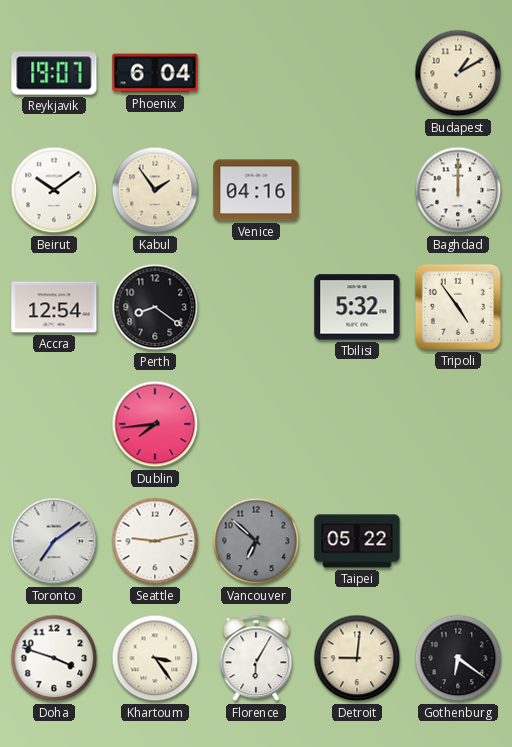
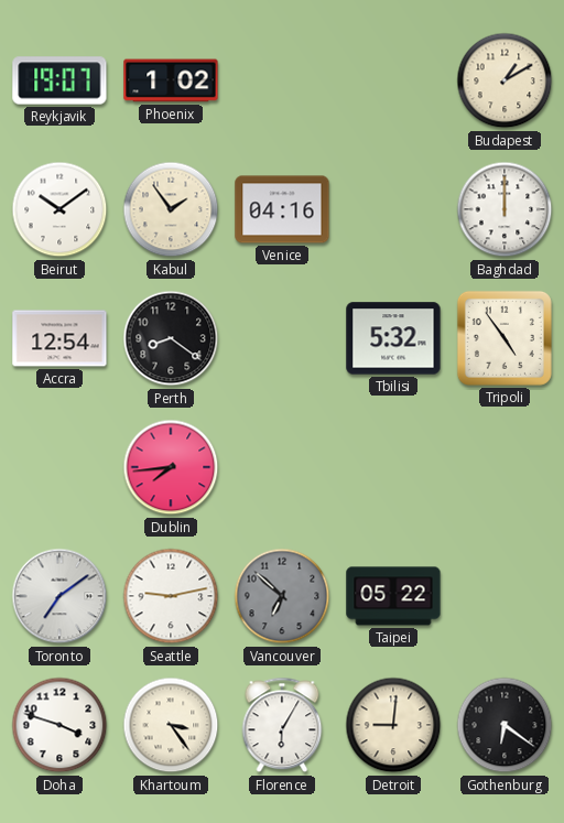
Phoenix: 6:04 -> 1:02
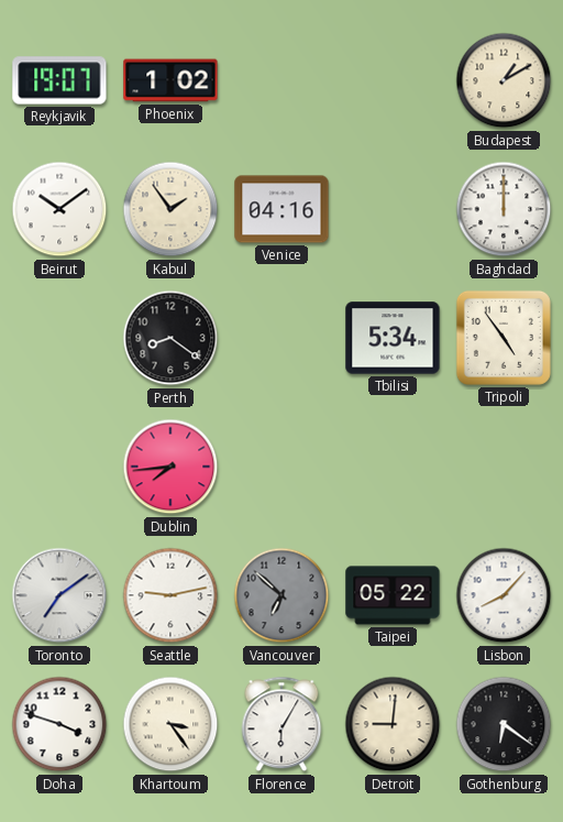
Accra: 12:54 -> none
Tbilisi: 5:32 -> 5:34
Lisbon: none -> 8:07
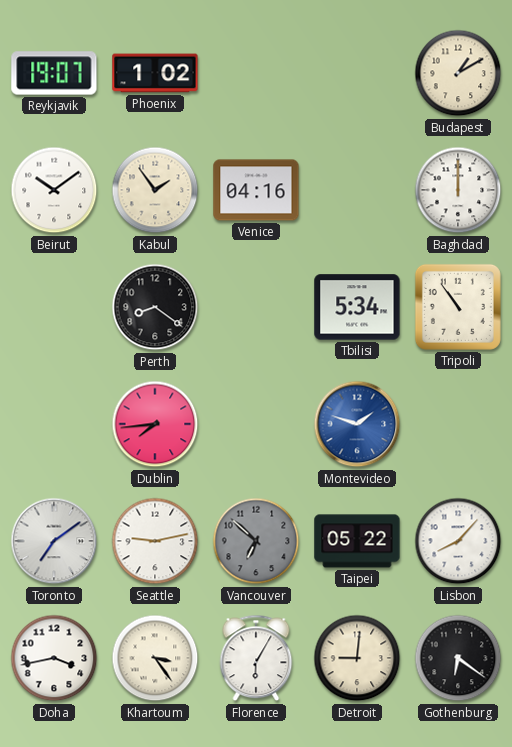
Tripoli: 4:54 -> 10:54
Montevideo: none -> 1:48
Doha: 3:48 -> 3:43
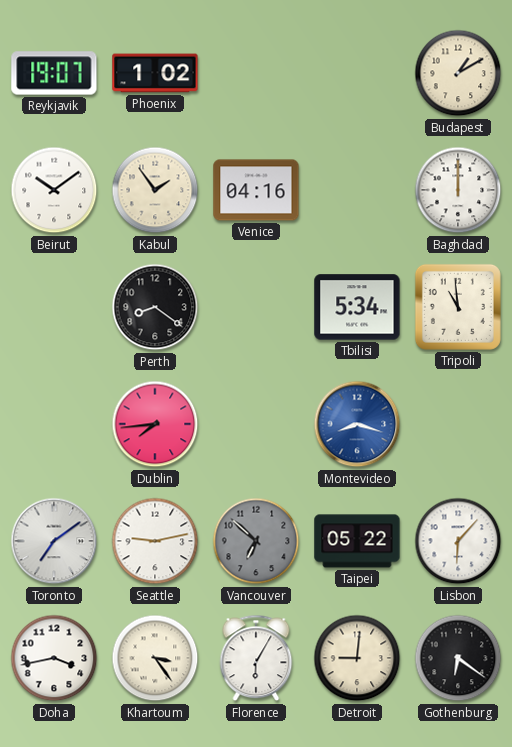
Tripoli: 10:54 -> 10:59
Montevideo: 1:48 -> 8:18
Lisbon: 8:07 -> 6:07
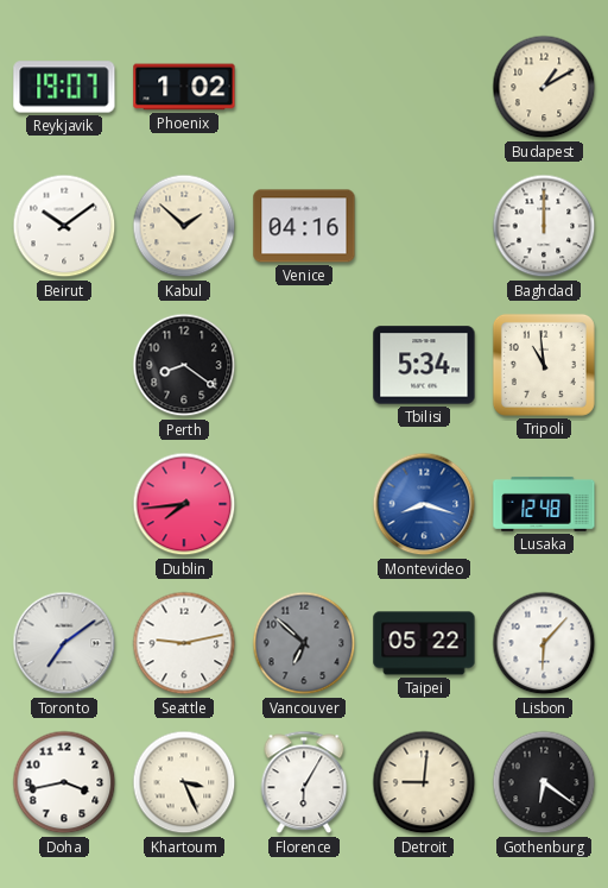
Kabul: 1:54 -> 1:52
Lusaka: none -> 12:48
Khartoum: 3:24 -> 3:26
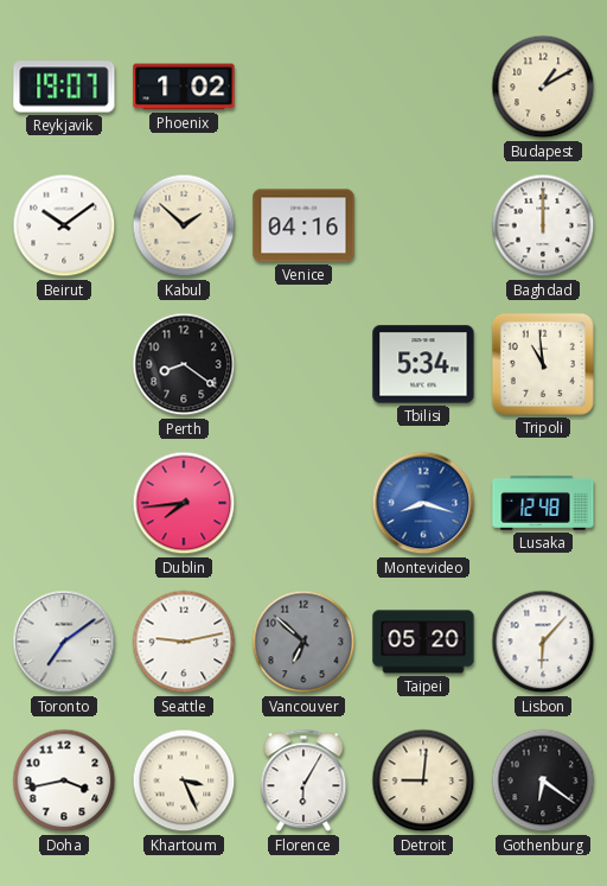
Taipei: 05:22 -> 05:20
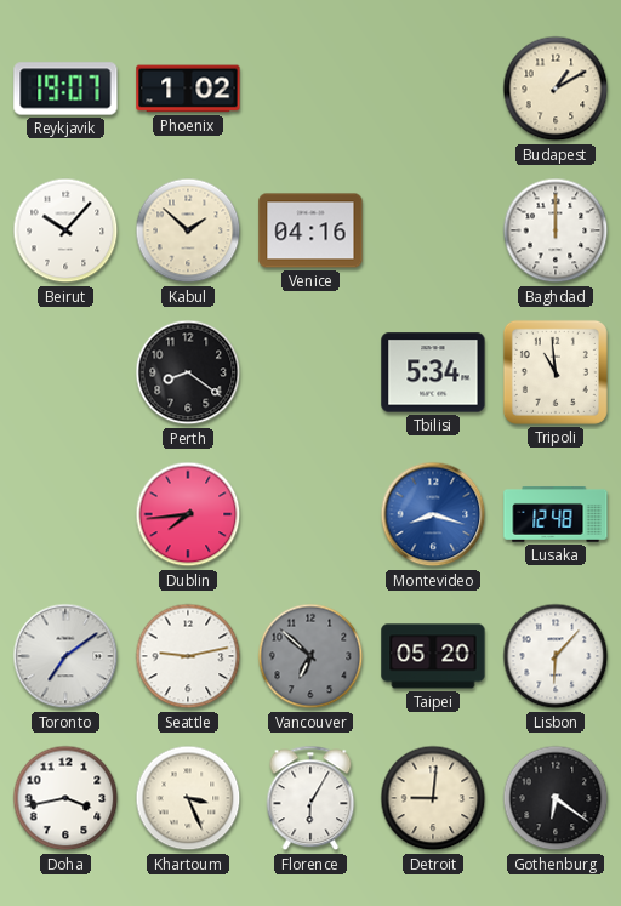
Beirut: 10:09 -> 10:07
